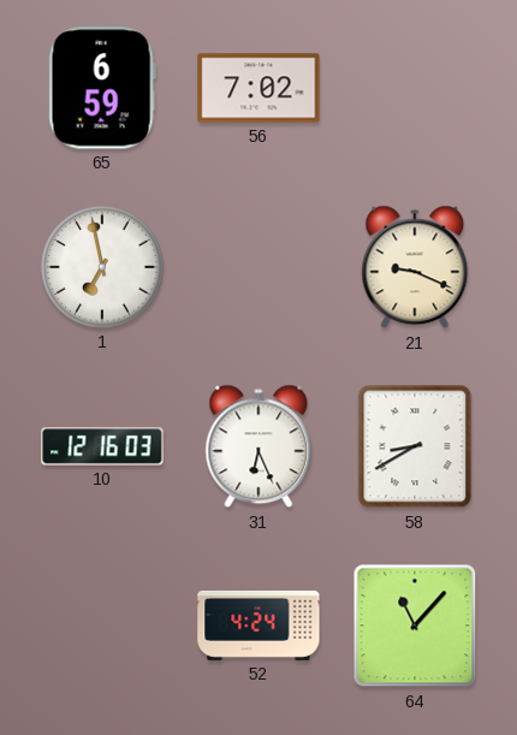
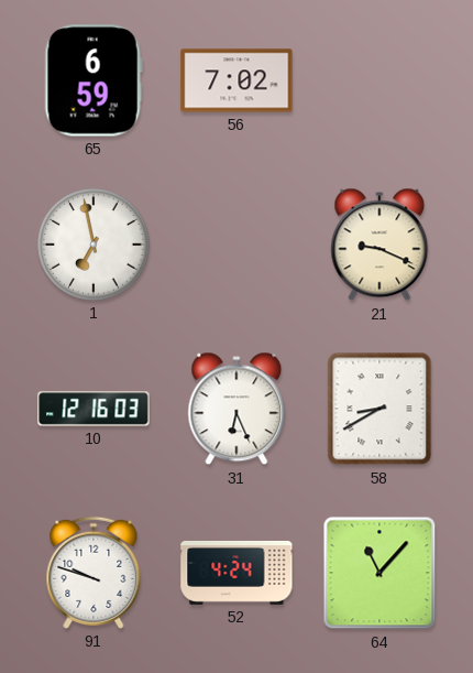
91: none -> 9:48
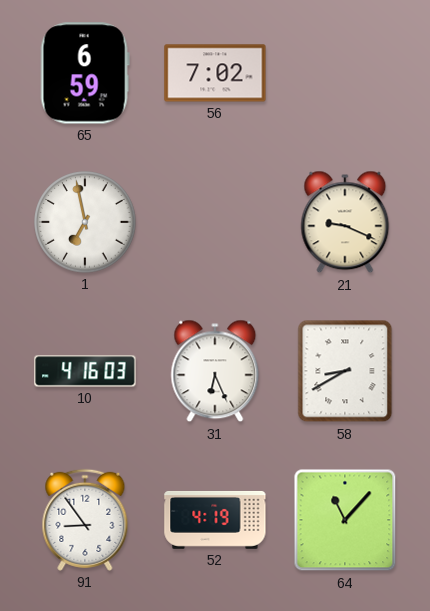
10: 12:16 -> 4:16
91: 9:48 -> 8:54
52: 4:24 -> 4:19
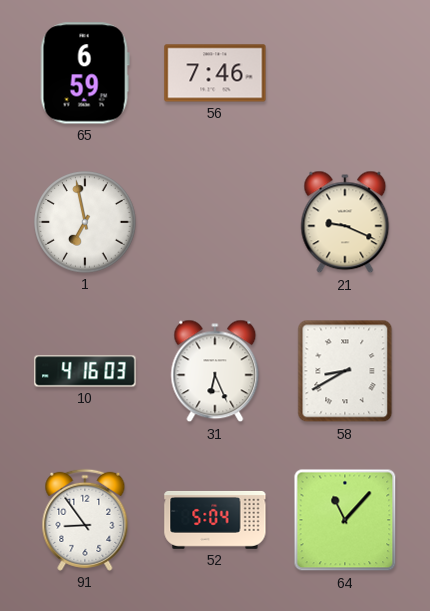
56: 7:02 -> 7:46
52: 4:19 -> 5:04
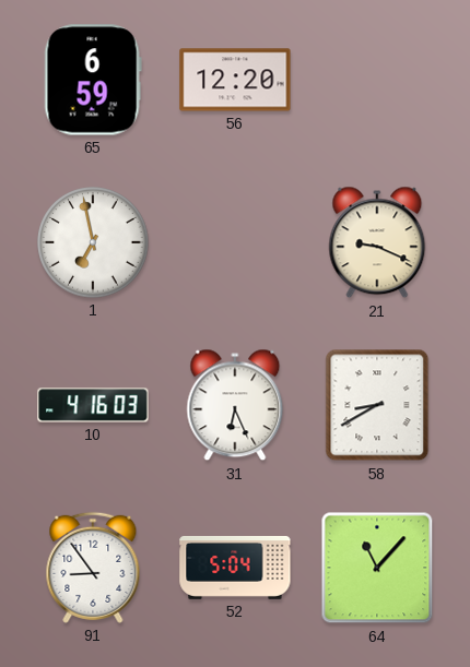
56: 7:46 -> 12:20
